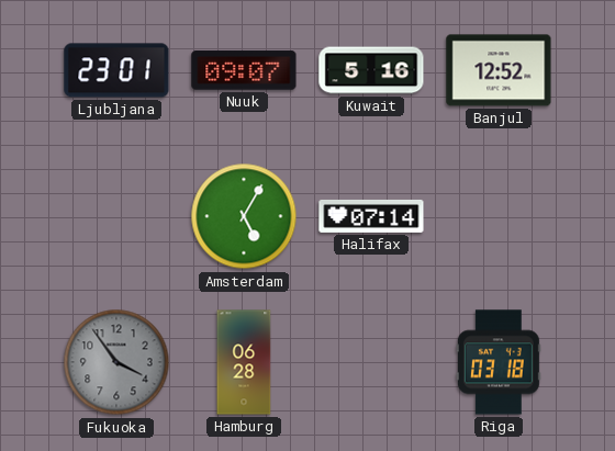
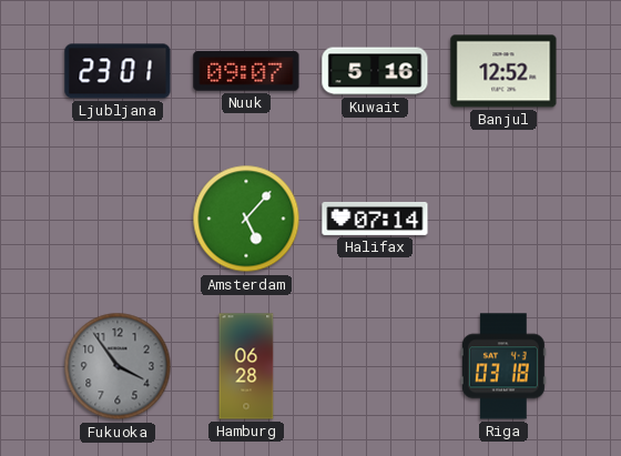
Amsterdam: 5:05 -> 5:07
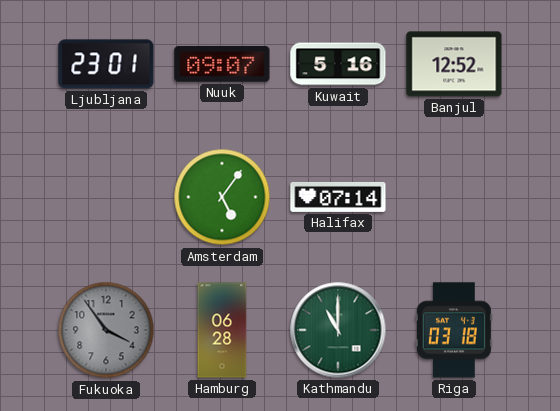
Amsterdam: 5:07 -> 5:06
Kathmandu: none -> 11:00
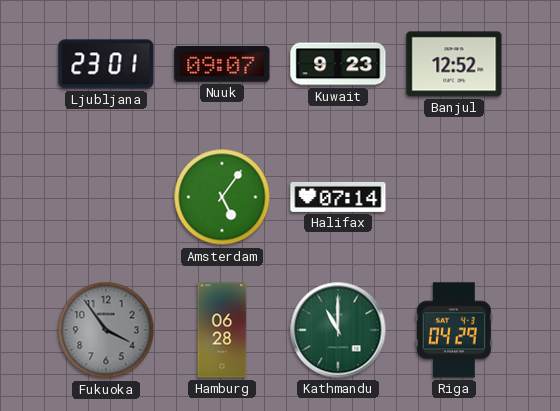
Kuwait: 5:16 -> 9:23
Riga: 03:18 -> 04:29
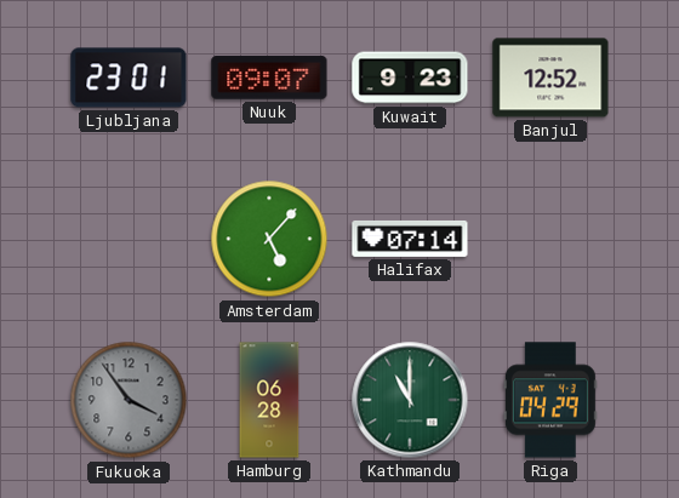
Amsterdam: 5:06 -> 5:07
